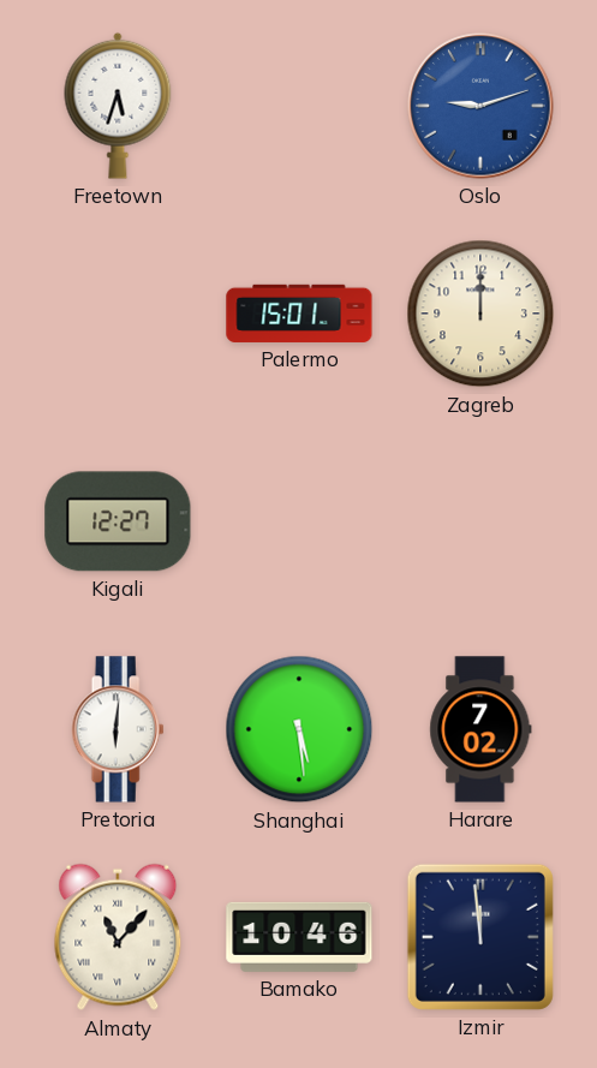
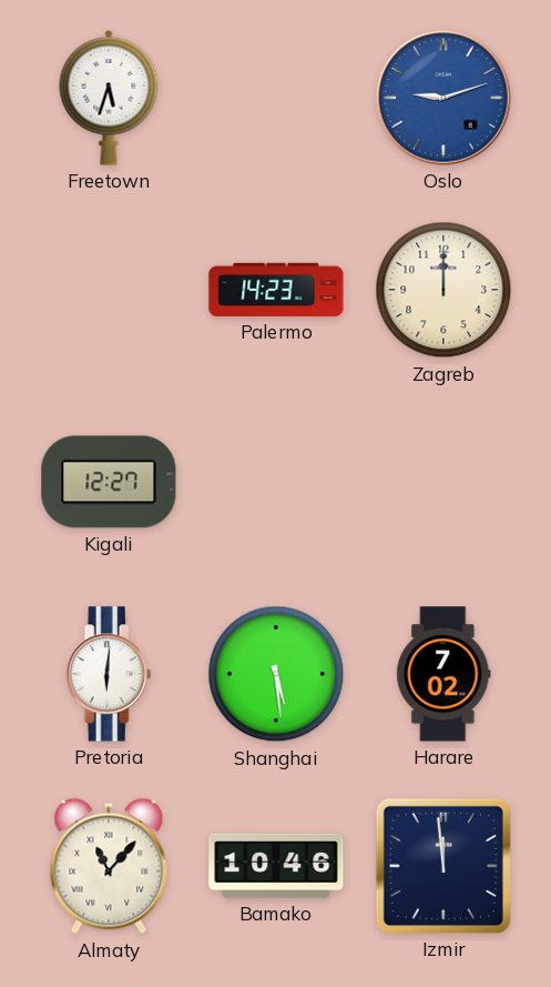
Palermo: 15:01 -> 14:23
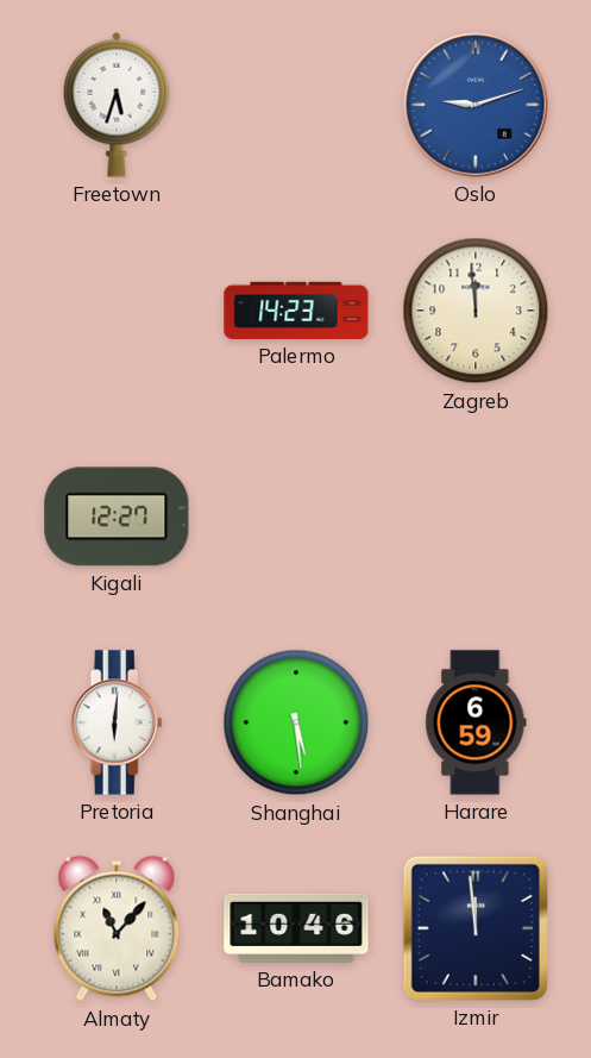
Zagreb: 12:00 -> 11:59
Harare: 7:02 -> 6:59
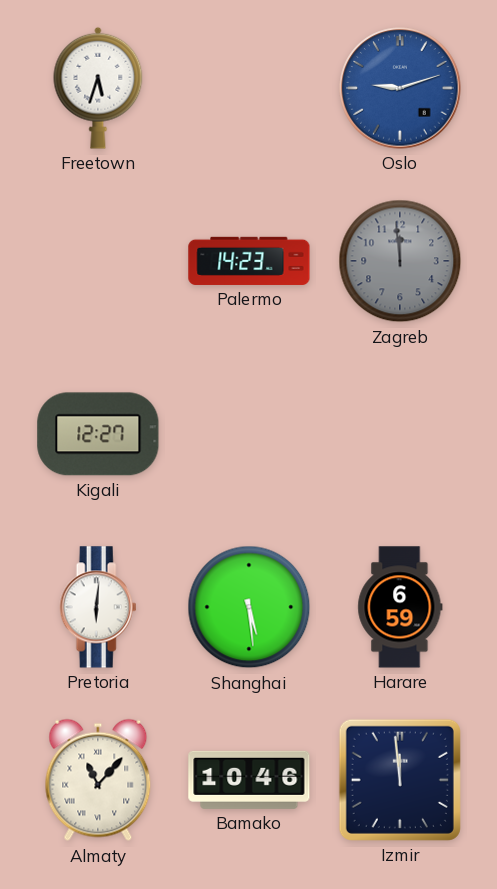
Zagreb dial: cream -> grey
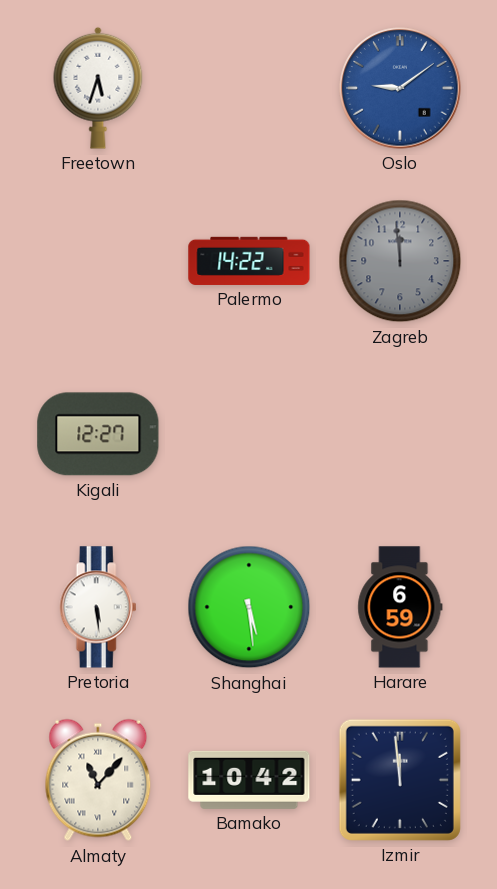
Oslo: 9:12 -> 9:09
Palermo: 14:23 -> 14:22
Pretoria: 6:01 -> 5:29
Bamako: 10:46 -> 10:42
